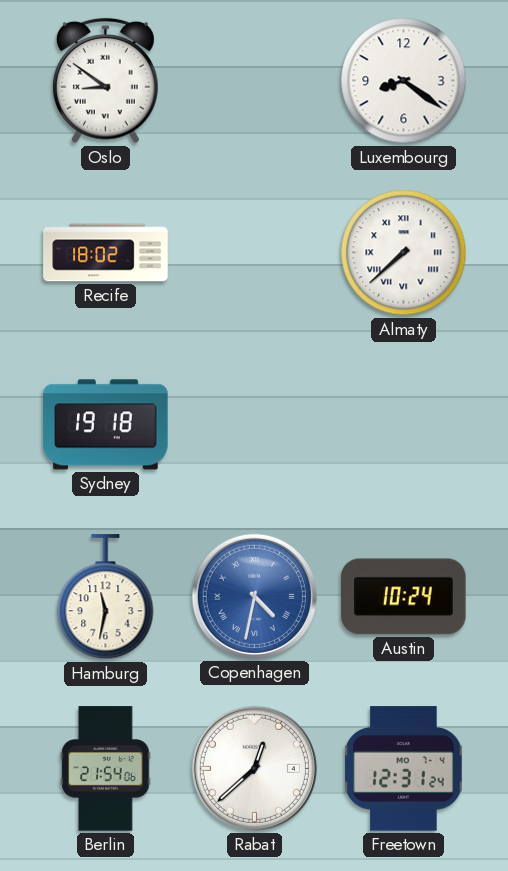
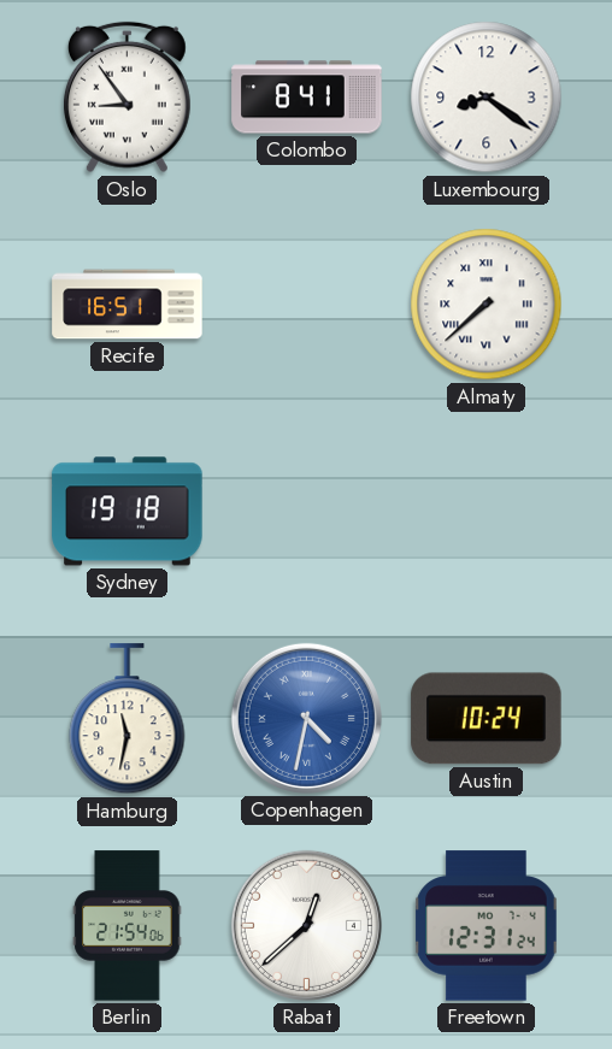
Oslo: 8:51 -> 8:54
Colombo: none -> 8:41
Recife: 18:02 -> 16:51
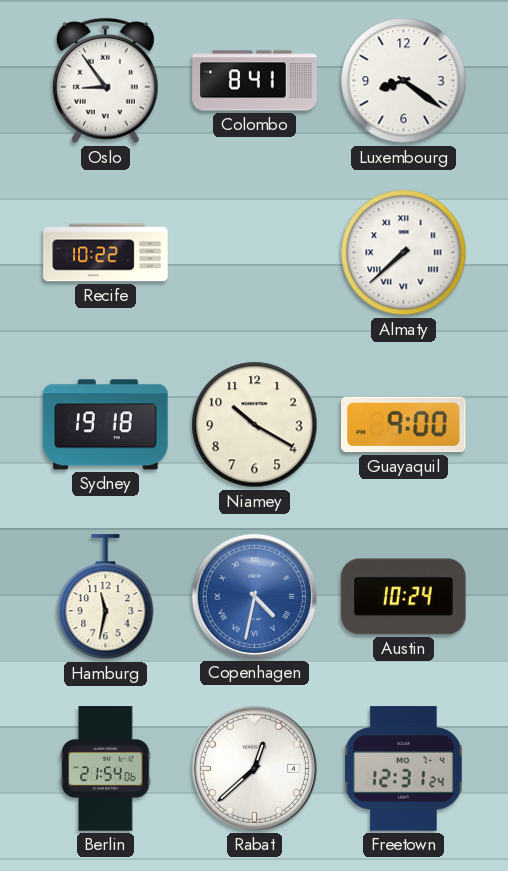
Recife: 16:51 -> 10:22
Niamey: none -> 10:20
Guayaquil: none -> 9:00
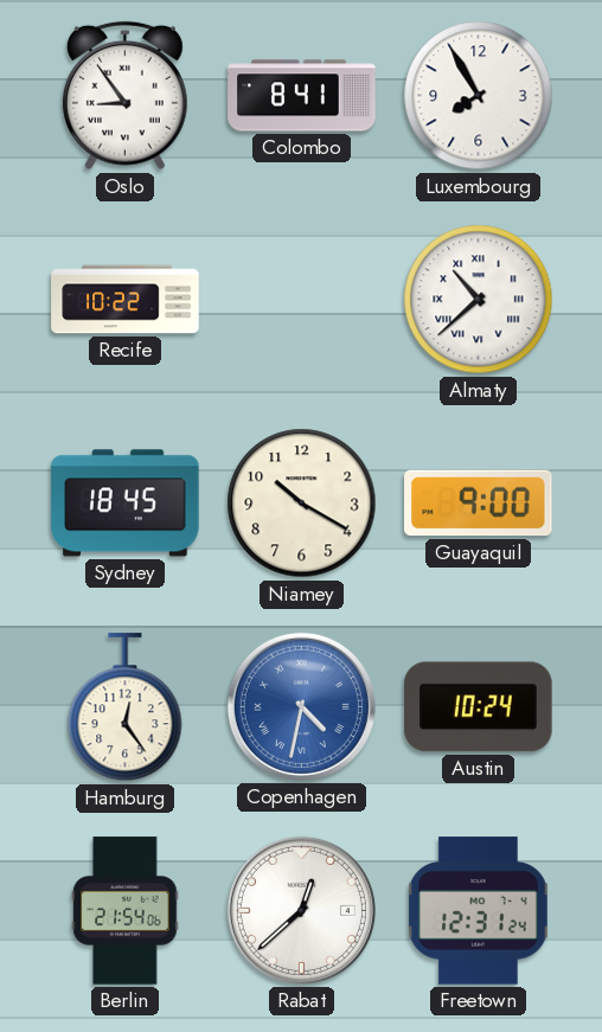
Luxembourg: 8:21 -> 7:55
Almaty: 7:38 -> 10:38
Sydney: 19:18 -> 18:45
Hamburg: 11:32 -> 12:24
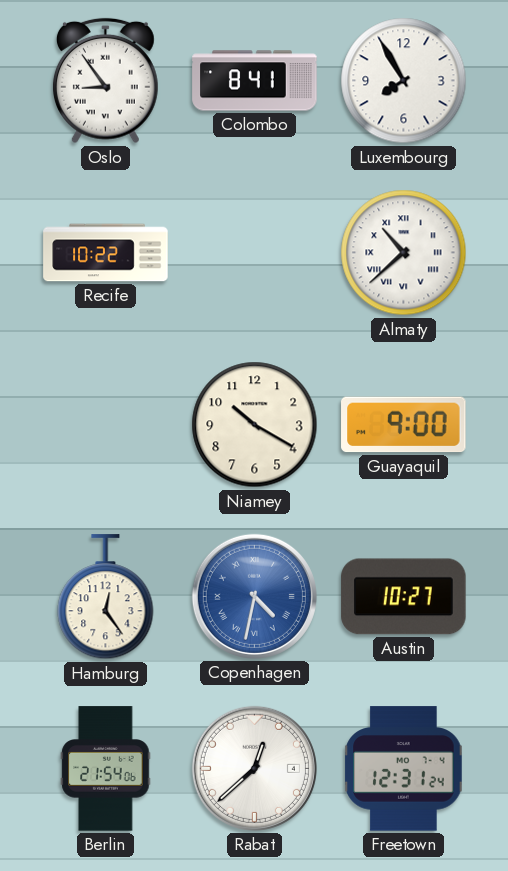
Sydney: 18:45 -> none
Austin: 10:24 -> 10:27
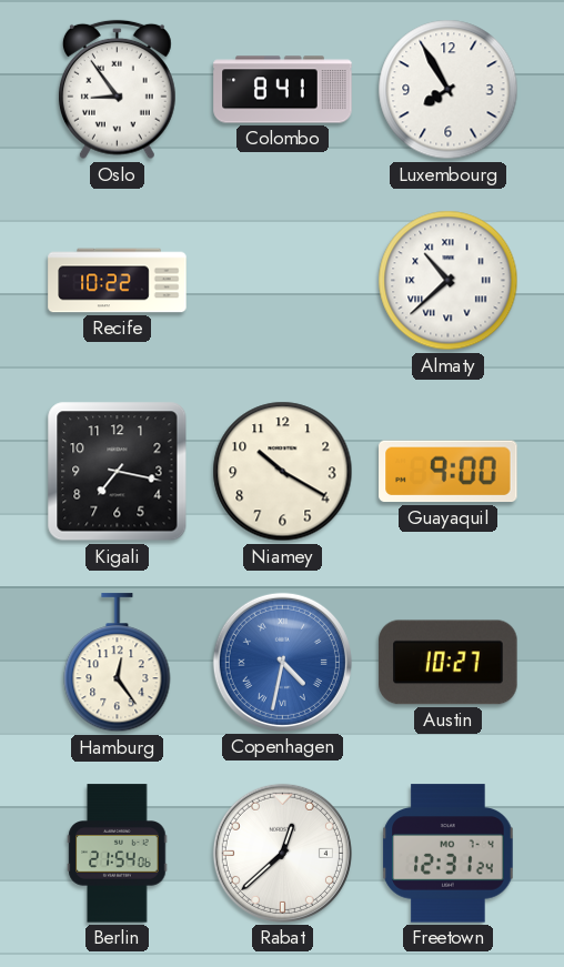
Kigali: none -> 7:17
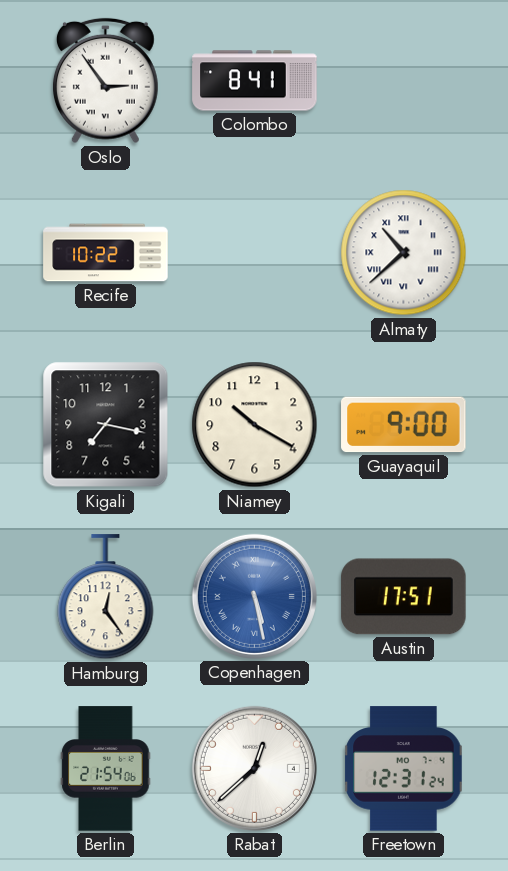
Oslo: 8:54 -> 2:54
Luxembourg: 7:55 -> none
Copenhagen: 4:32 -> 5:28
Austin: 10:27 -> 17:51
